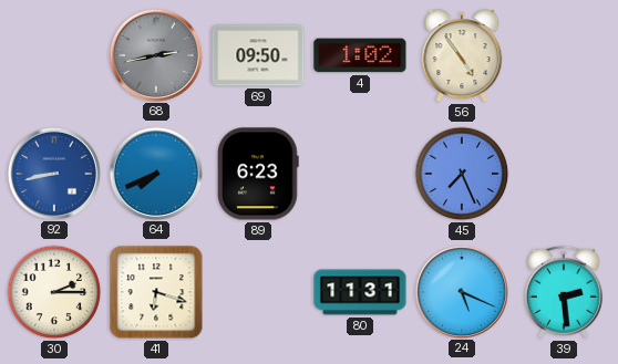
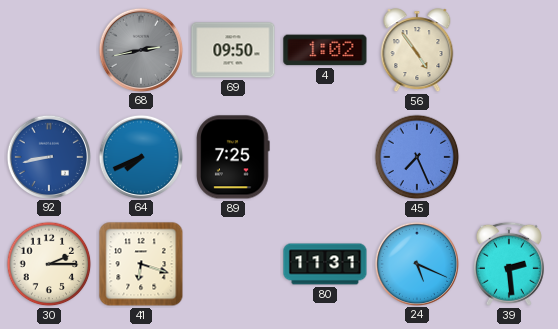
89: 6:23 -> 7:25
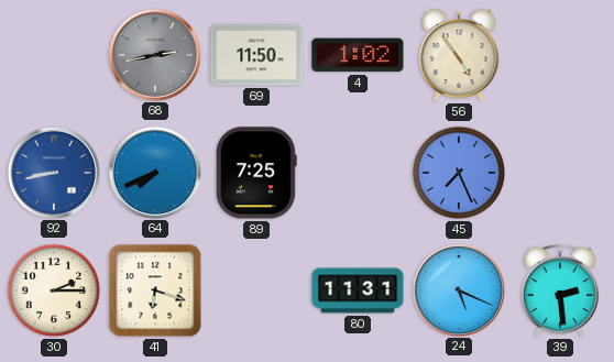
69: 09:50 -> 11:50
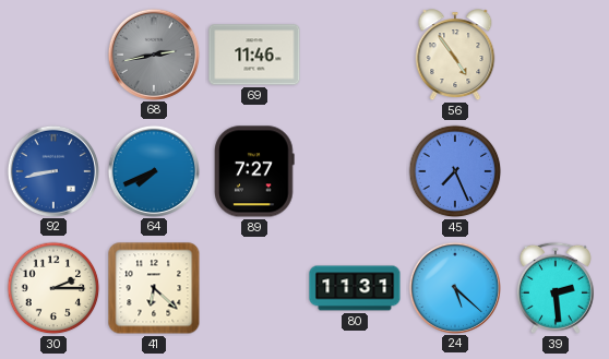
69: 11:50 -> 11:46
4: 1:02 -> none
89: 7:25 -> 7:27
41: 6:18 -> 6:22
24: 5:19 -> 5:22
